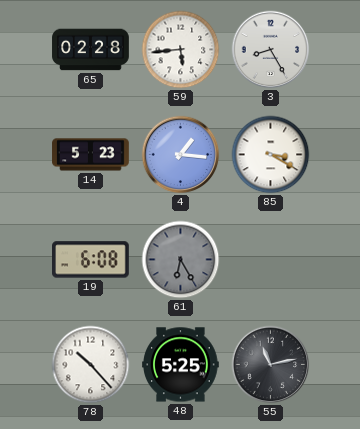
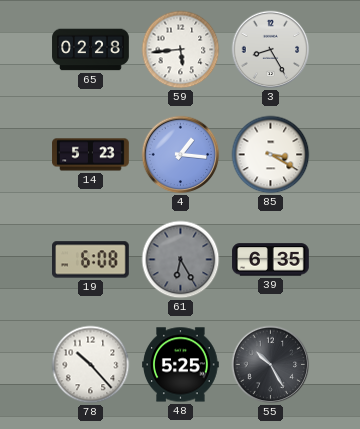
39: none -> 6:35
55: 11:13 -> 10:25
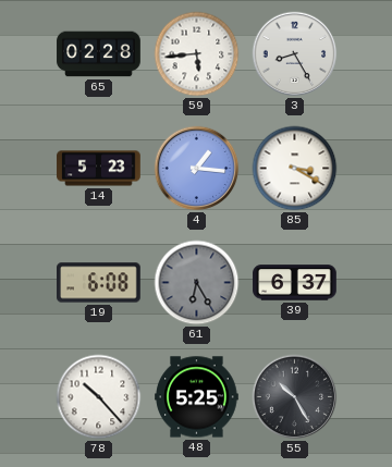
39: 6:35 -> 6:37
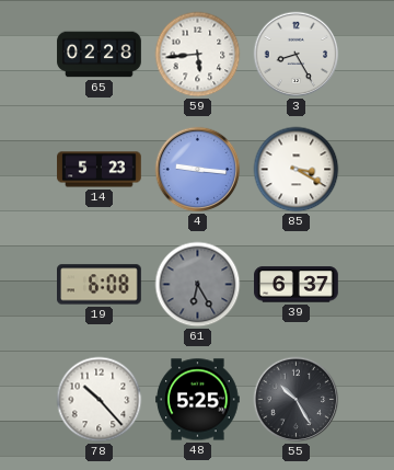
4: 1:16 -> 9:16
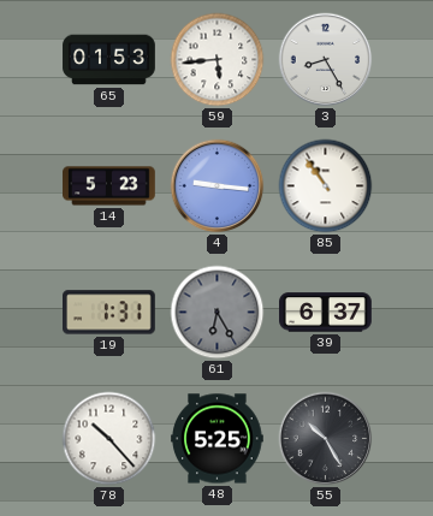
65: 02:28 -> 01:53
85: 3:20 -> 10:54
19: 6:08 -> 1:31
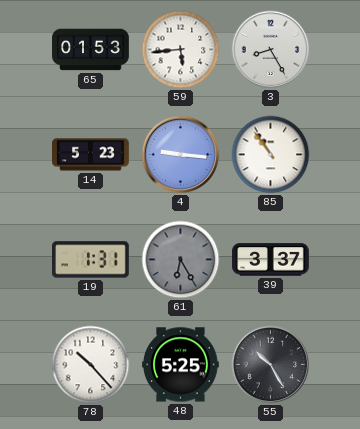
39: 6:37 -> 3:37
